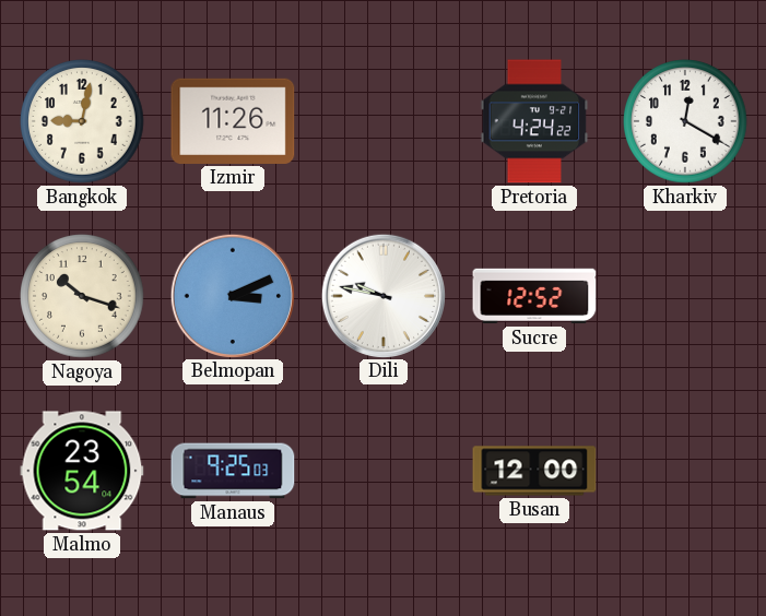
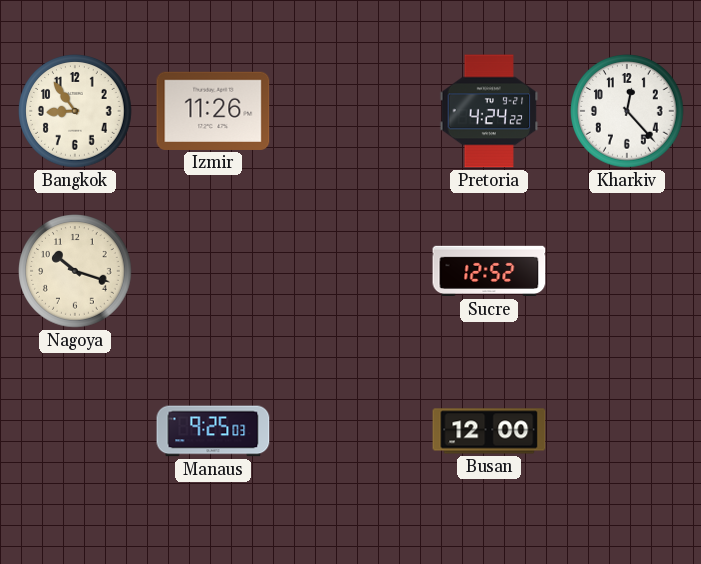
Bangkok: 9:02 -> 8:54
Kharkiv: 12:20 -> 12:23
Belmopan: 3:11 -> none
Dili: 9:47 -> none
Malmo: 23:54 -> none
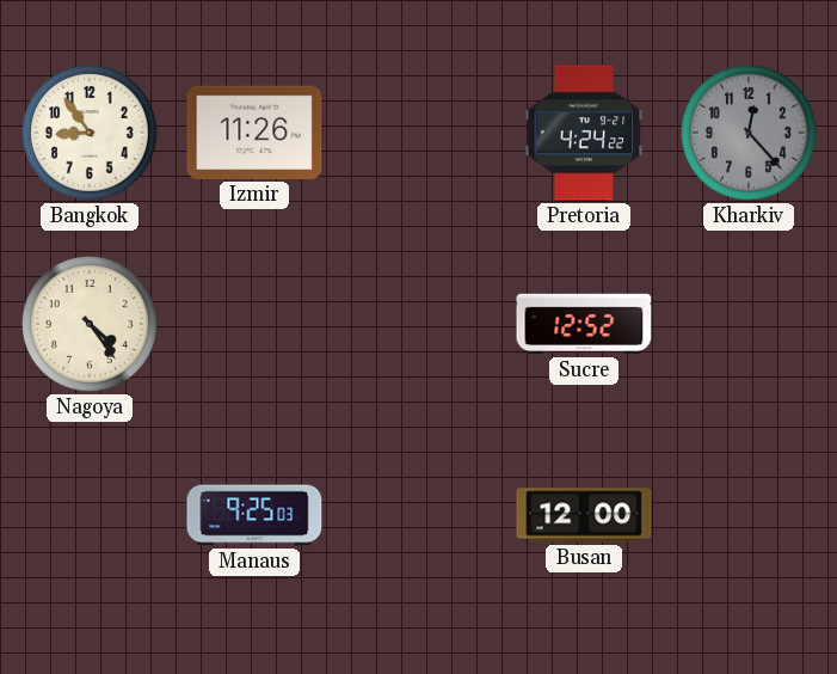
Kharkiv dial: white -> grey
Nagoya: 10:18 -> 4:24
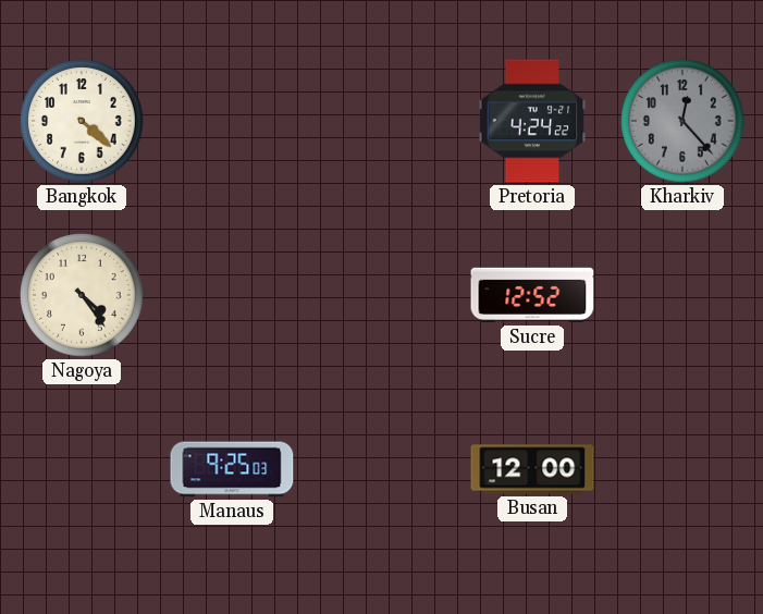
Bangkok: 8:54 -> 4:22
Izmir: 11:26 -> none
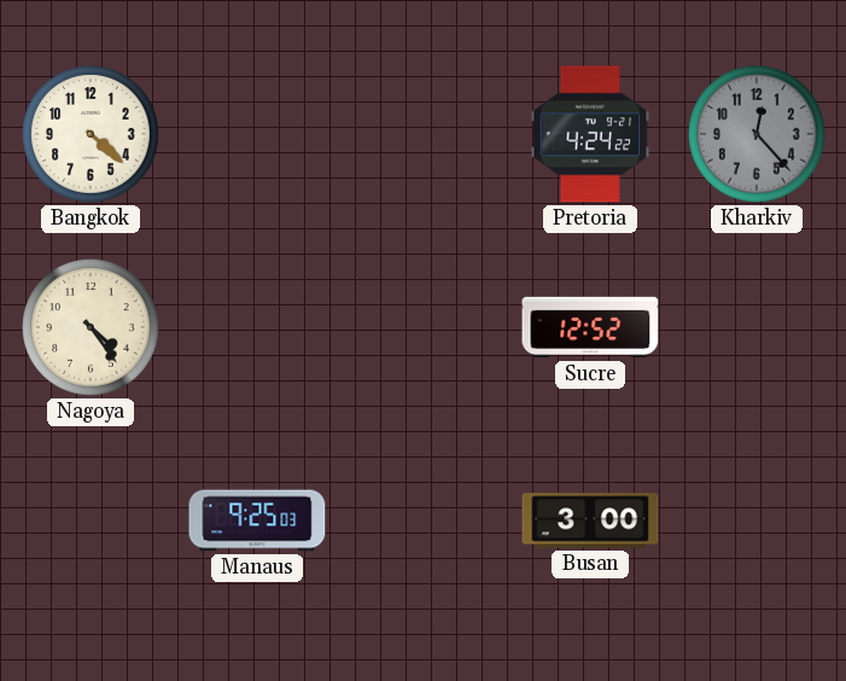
Busan: 12:00 -> 3:00
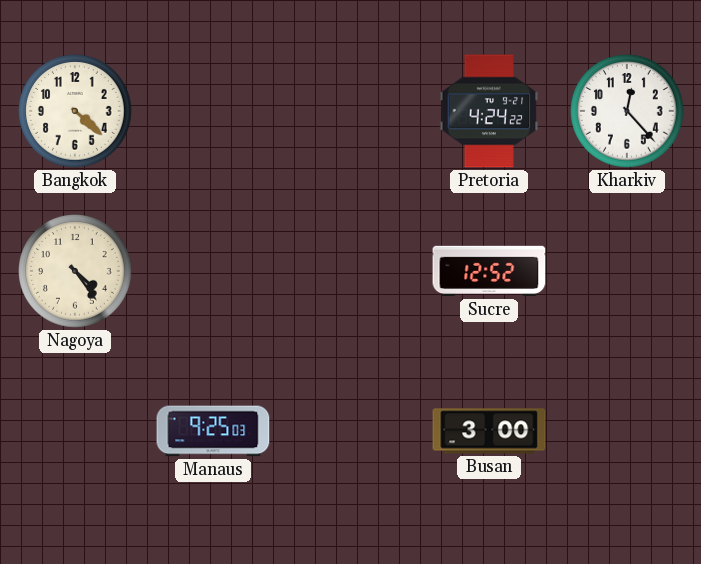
Kharkiv dial: grey -> white
